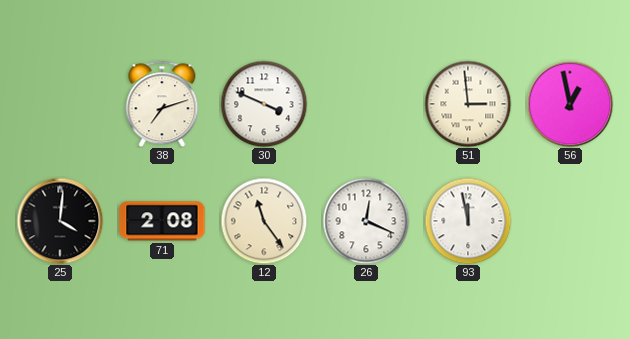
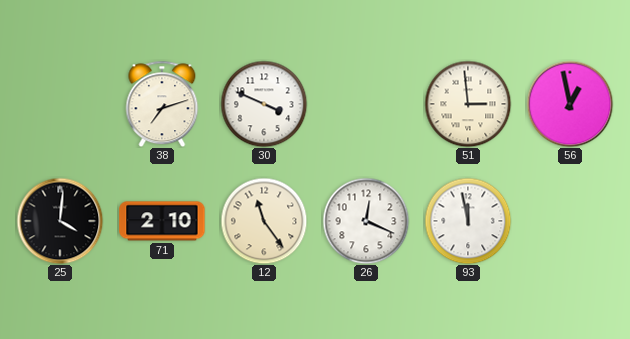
71: 2:08 -> 2:10
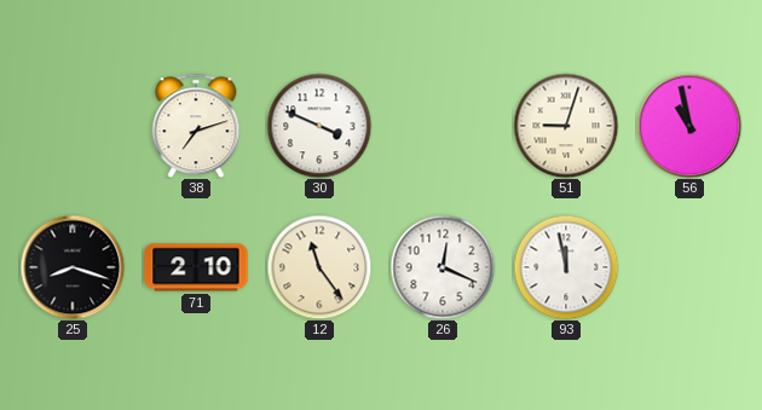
51: 2:59 -> 9:03
56: 12:58 -> 10:58
25: 4:01 -> 8:18
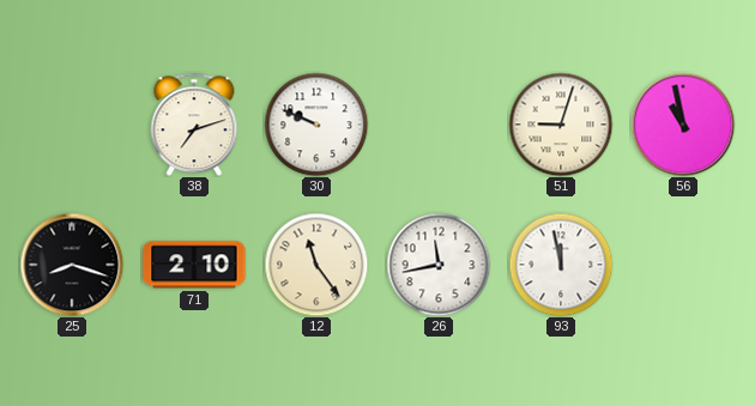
30: 3:49 -> 9:49
26: 12:19 -> 11:43
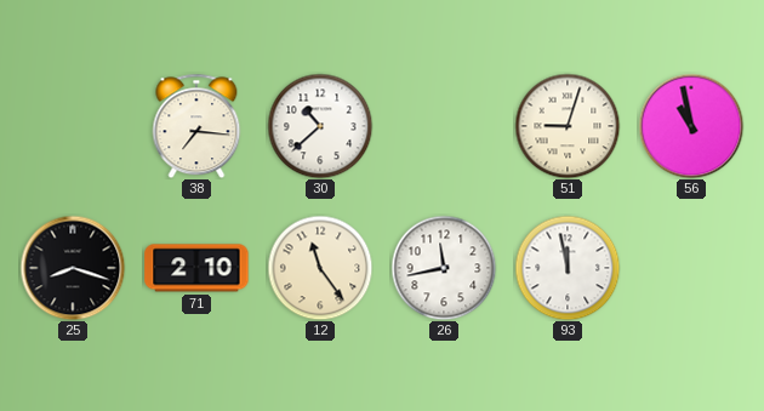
38: 7:12 -> 7:16
30: 9:49 -> 10:38
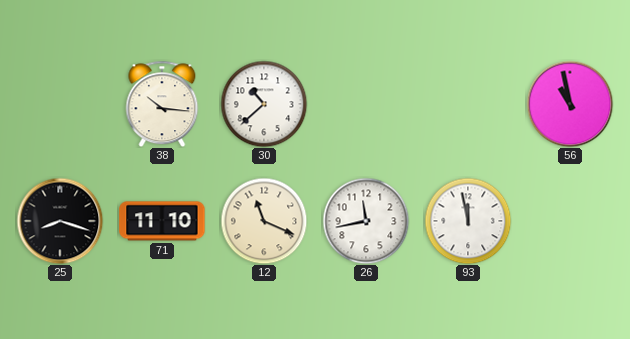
38: 7:16 -> 10:16
51: 9:03 -> none
71: 2:10 -> 11:10
12: 11:24 -> 11:19
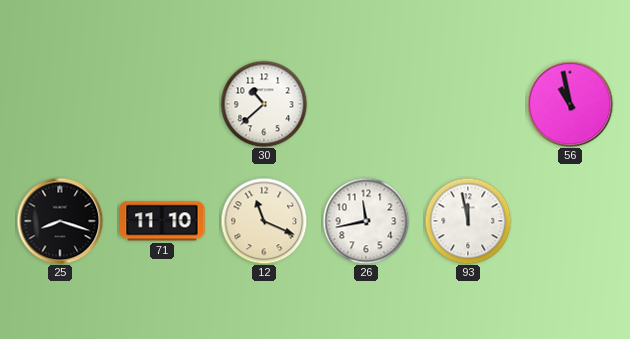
38: 10:16 -> none
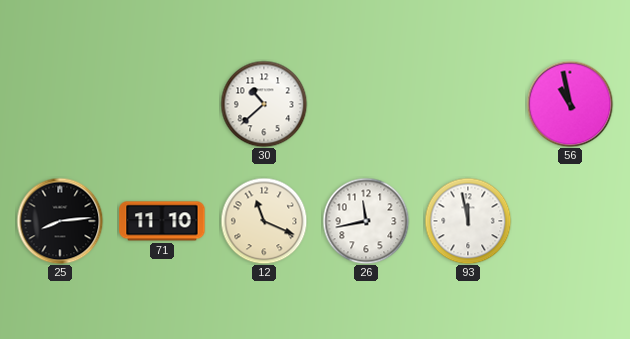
25: 8:18 -> 8:14
